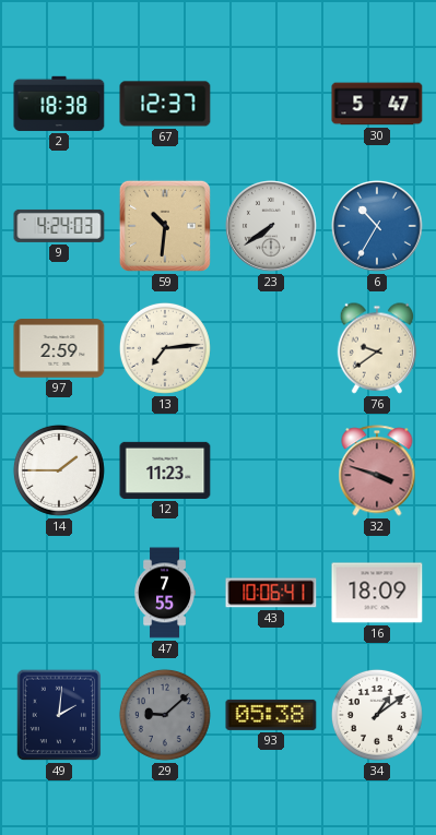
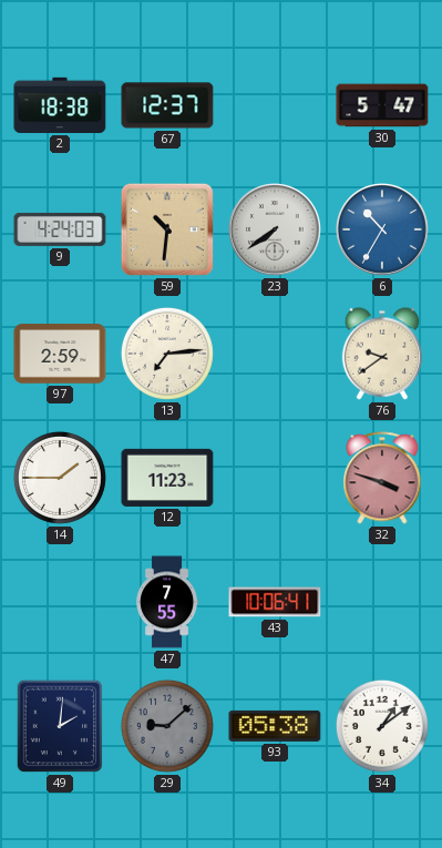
16: 18:09 -> none
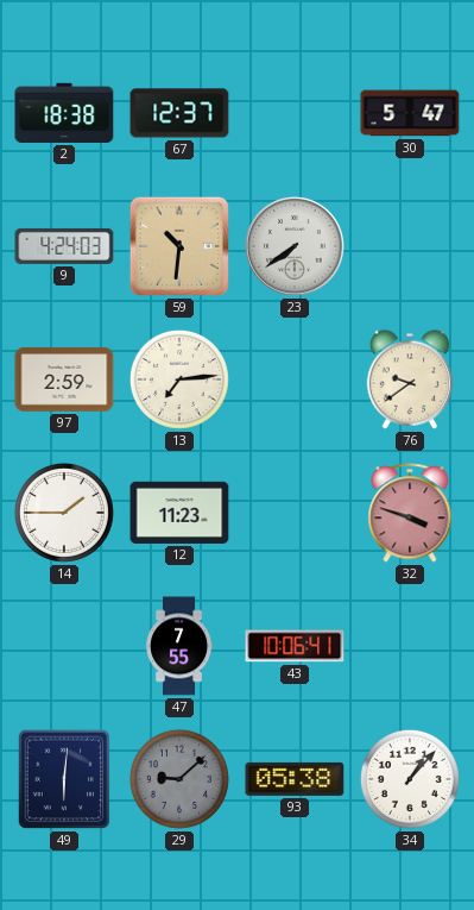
6: 10:35 -> none
49: 2:01 -> 6:01
34: 1:09 -> 1:07
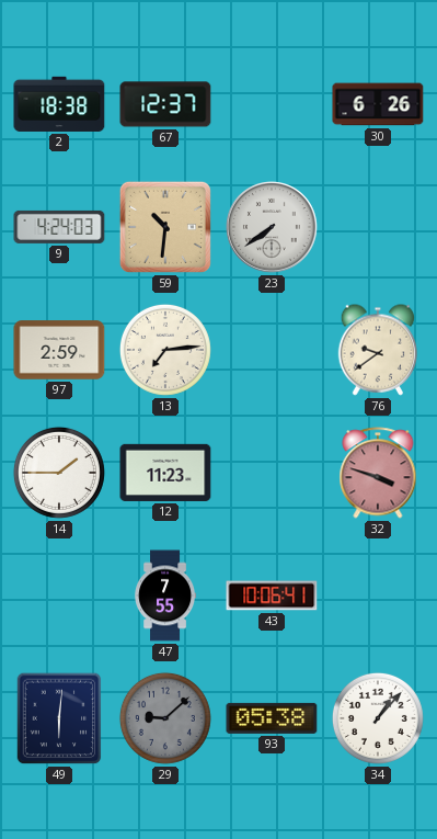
30: 5:47 -> 6:26
